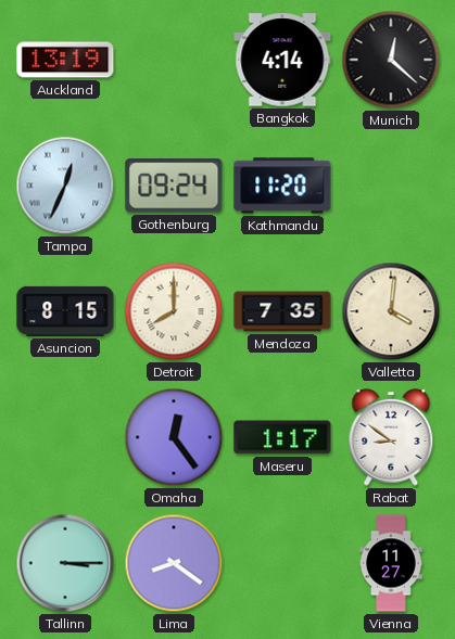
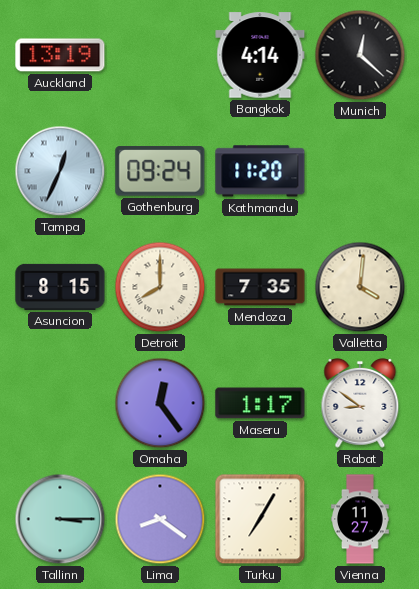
Turku: none -> 7:05
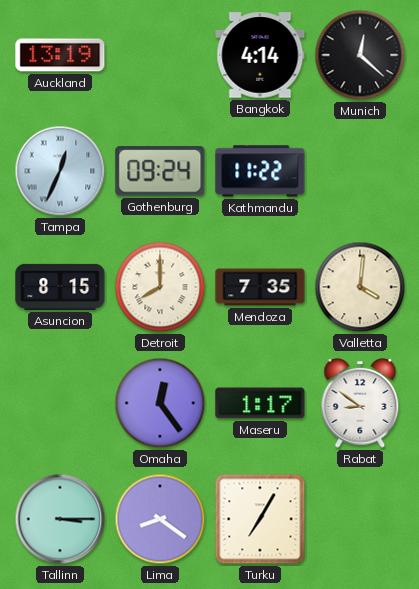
Kathmandu: 11:20 -> 11:22
Vienna: 11:27 -> none
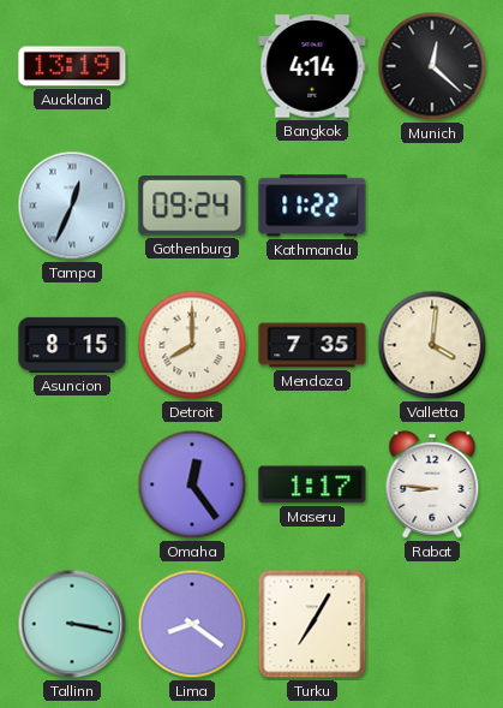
Rabat: 8:51 -> 8:46
Tallinn: 3:15 -> 3:17
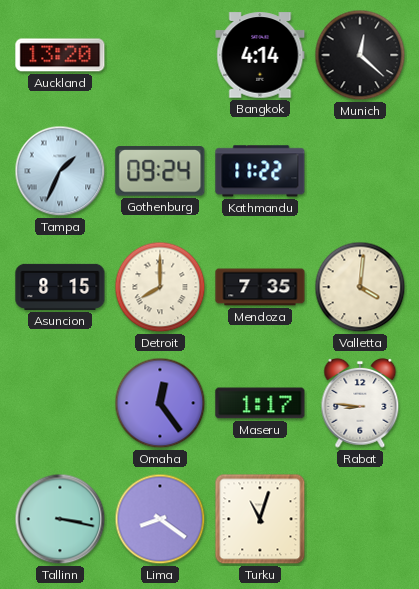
Auckland: 13:19 -> 13:20
Tampa: 12:34 -> 1:34
Turku: 7:05 -> 11:03
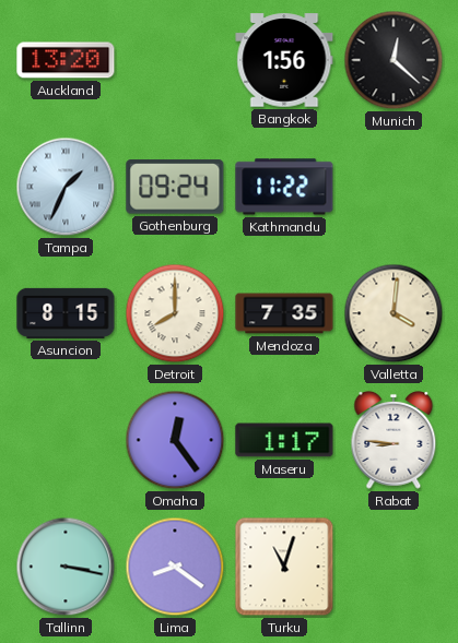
Bangkok: 4:14 -> 1:56
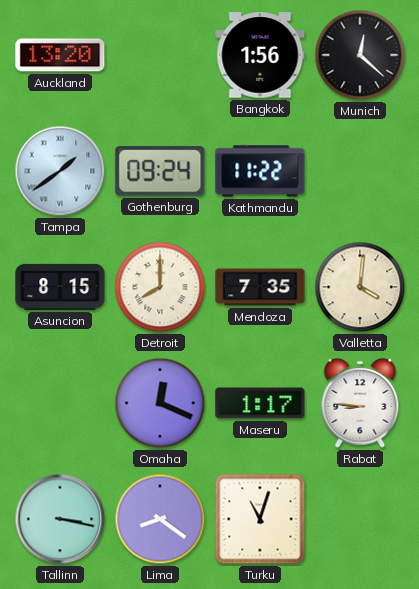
Tampa: 1:34 -> 1:39
Omaha: 12:24 -> 12:19
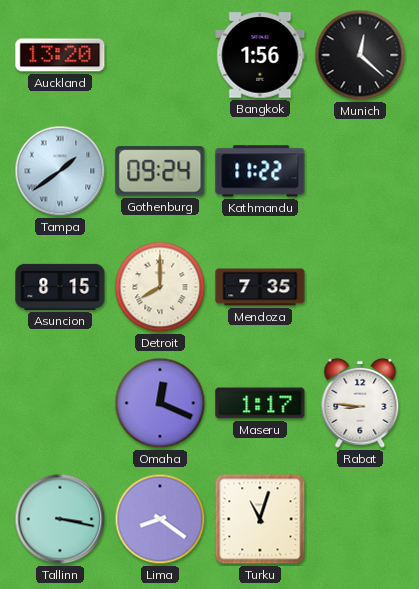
Valletta: 4:01 -> none
